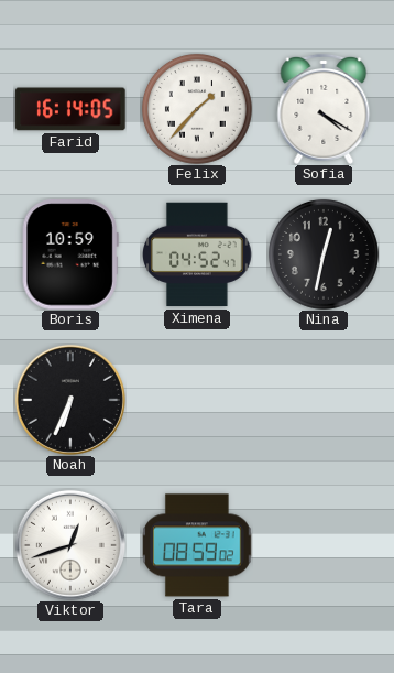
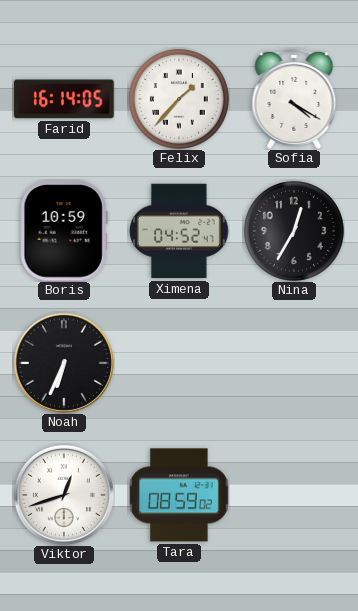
Nina: 12:32 -> 12:35
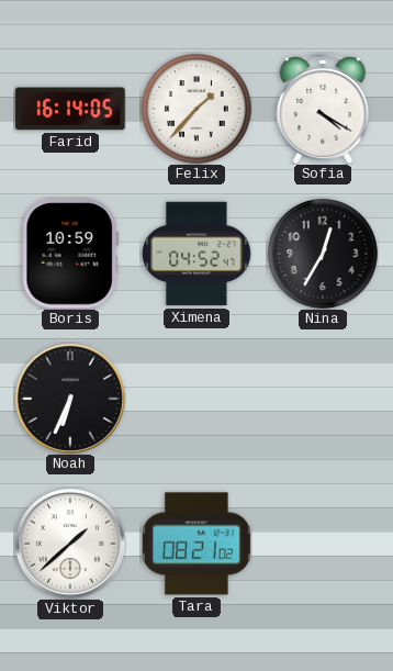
Viktor: 12:42 -> 1:38
Tara: 08:59 -> 08:21
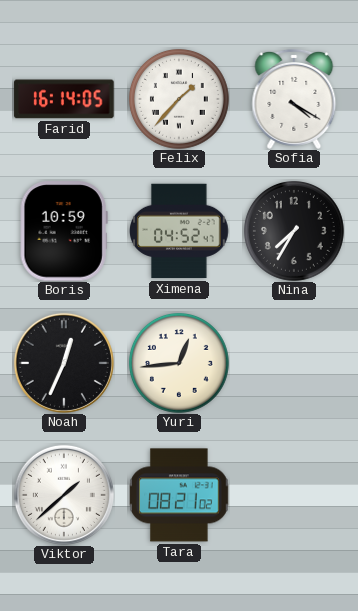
Nina: 12:35 -> 7:35
Noah: 6:34 -> 12:34
Yuri: none -> 12:44
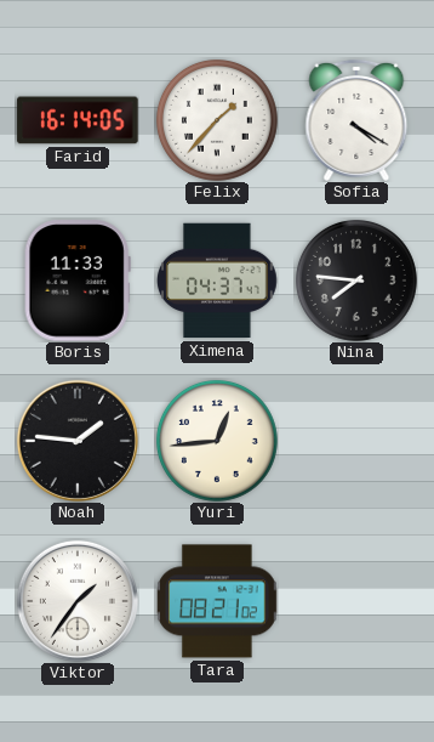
Boris: 10:59 -> 11:33
Ximena: 04:52 -> 04:37
Nina: 7:35 -> 7:46
Noah: 12:34 -> 1:46
Viktor: 1:38 -> 1:36
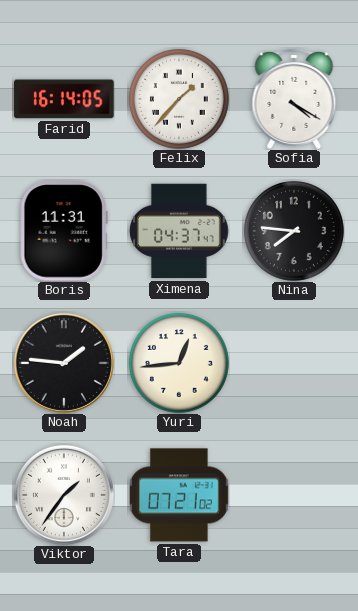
Boris: 11:33 -> 11:31
Tara: 08:21 -> 07:21
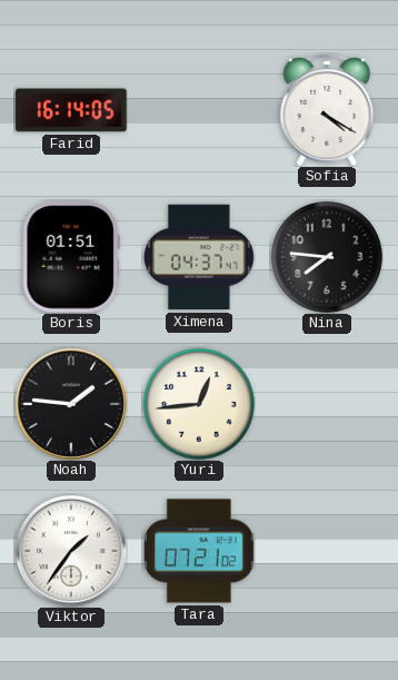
Felix: 1:37 -> none
Boris: 11:31 -> 01:51
